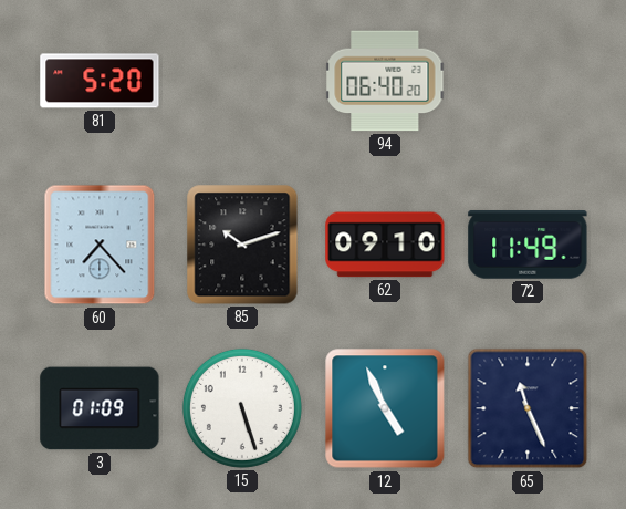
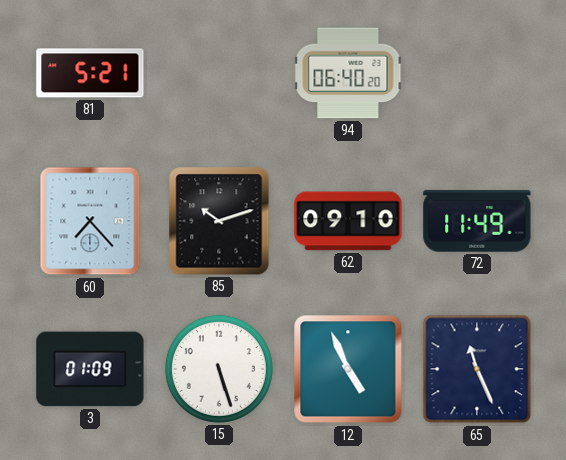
81: 5:20 -> 5:21
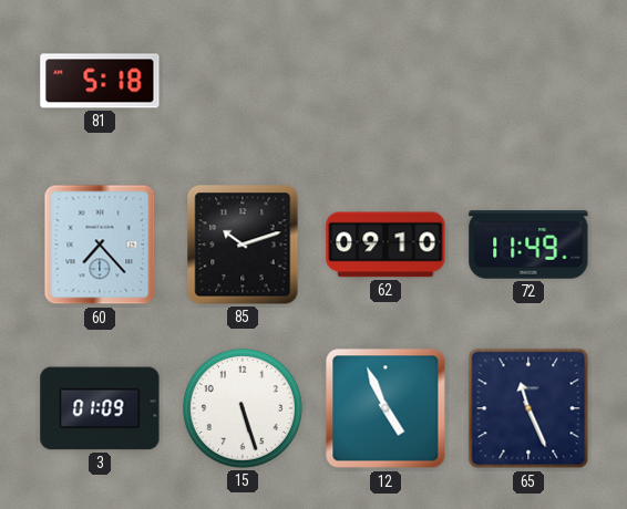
81: 5:21 -> 5:18
94: 06:40 -> none
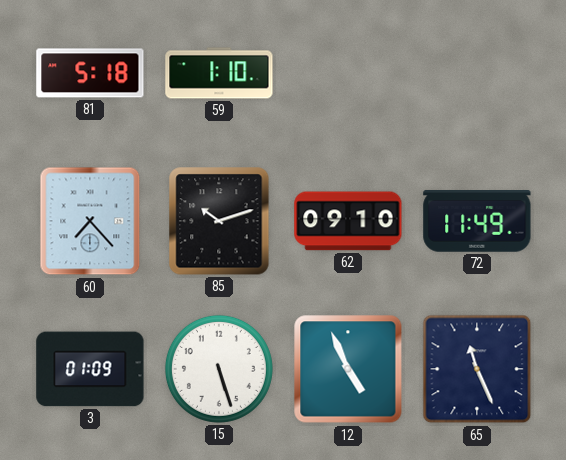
59: none -> 1:10
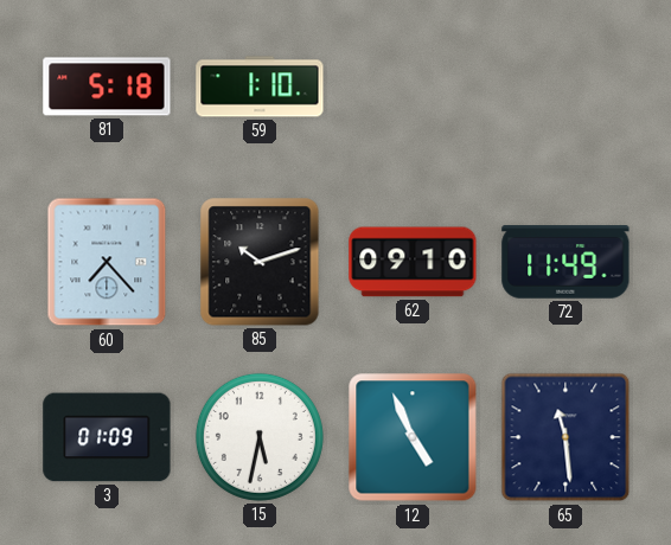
15: 5:27 -> 5:32
65: 11:26 -> 11:29
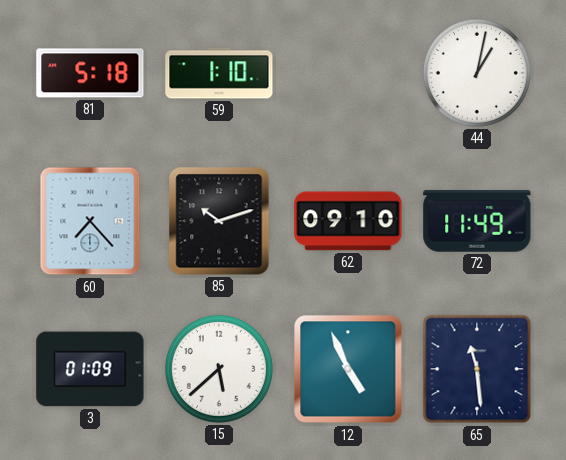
44: none -> 1:02
15: 5:32 -> 5:38
